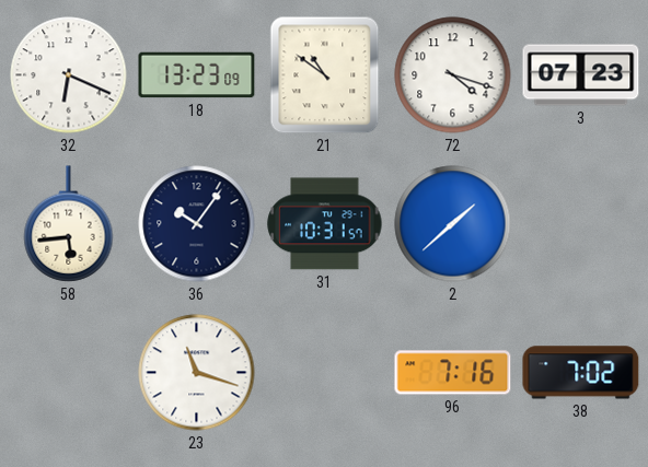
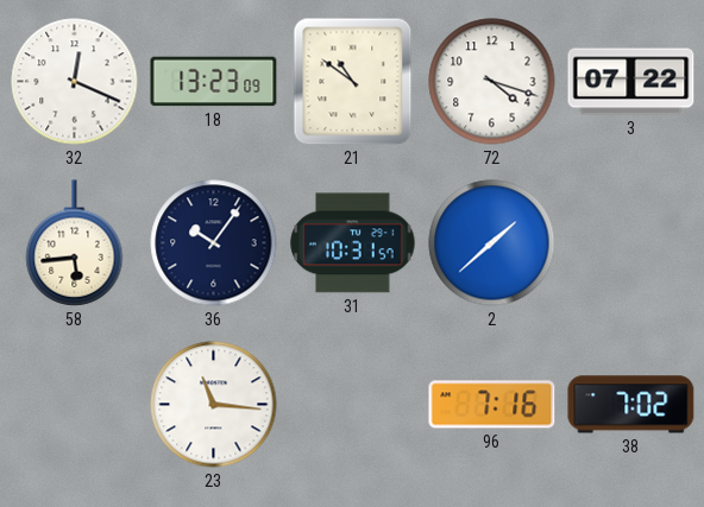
32: 6:19 -> 12:19
3: 07:23 -> 07:22
23: 11:18 -> 11:16
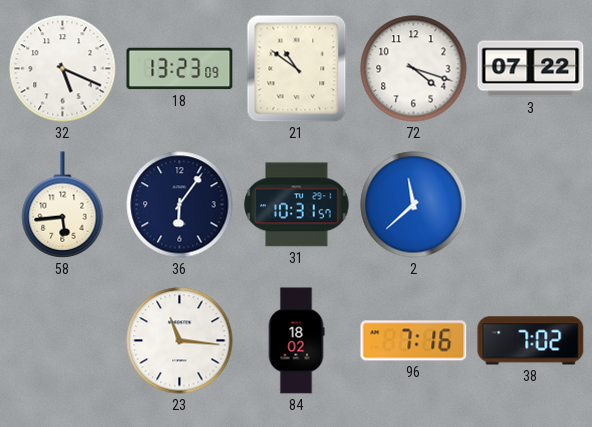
32: 12:19 -> 5:19
36: 10:06 -> 6:06
2: 1:38 -> 11:38
84: none -> 18:02
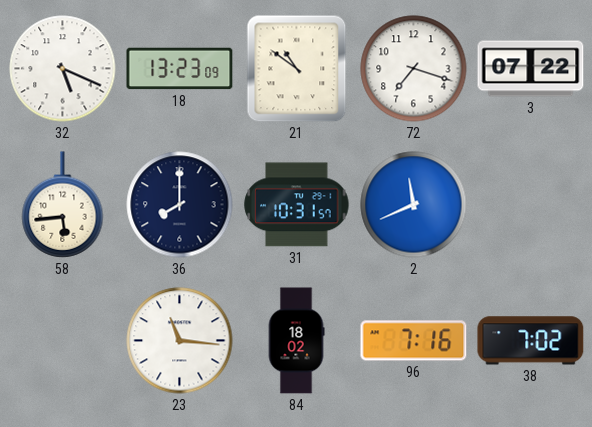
72: 4:18 -> 7:18
36: 6:06 -> 8:00
2: 11:38 -> 11:41
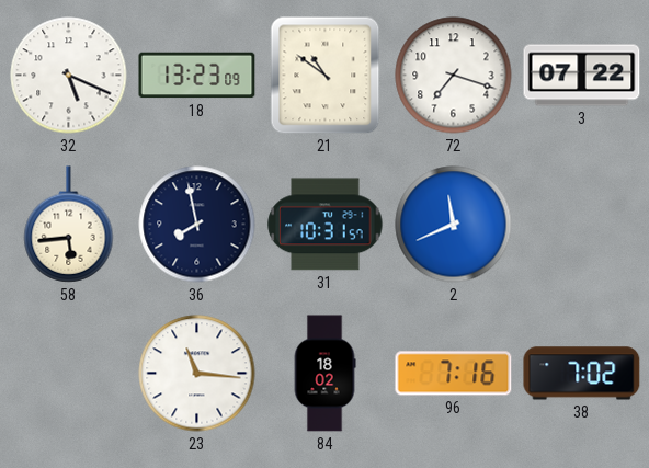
36: 8:00 -> 7:58
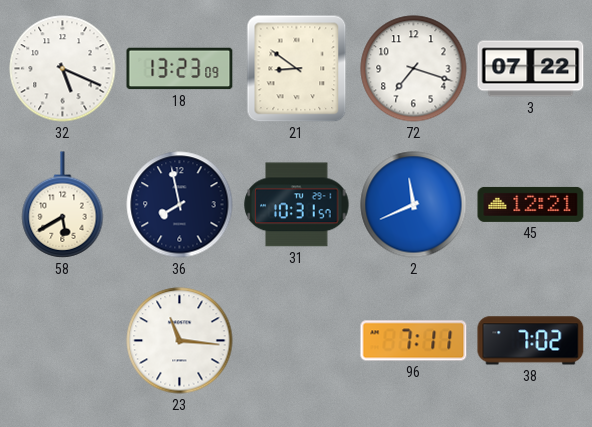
21: 10:51 -> 8:51
58: 5:44 -> 5:40
45: none -> 12:21
84: 18:02 -> none
96: 7:16 -> 7:11
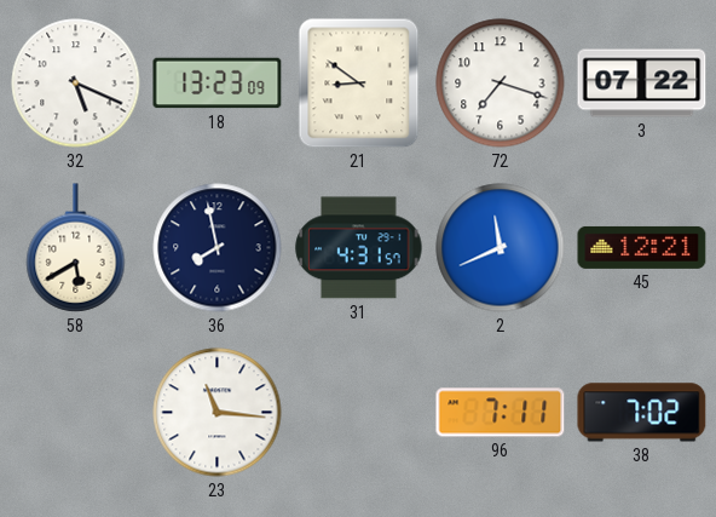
31: 10:31 -> 4:31
